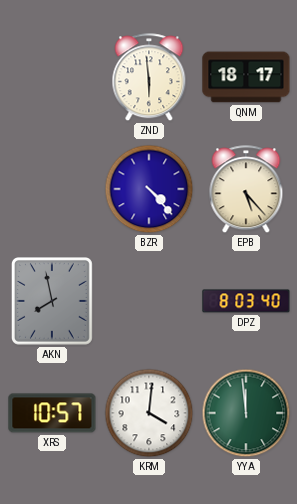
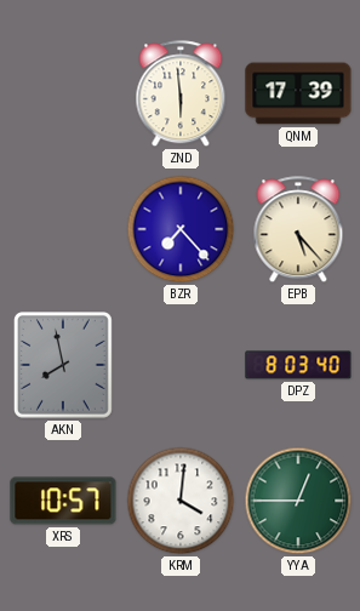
QNM: 18:17 -> 17:39
BZR: 4:23 -> 7:23
YYA: 11:59 -> 12:45
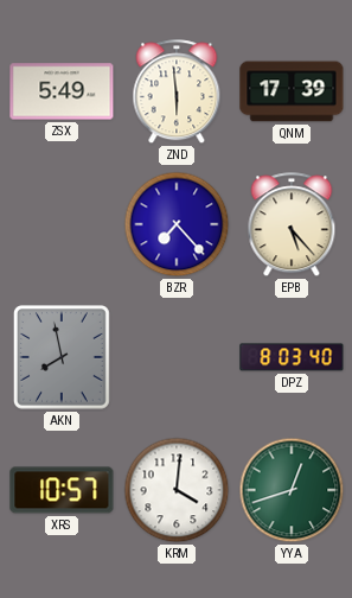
ZSX: none -> 5:49
YYA: 12:45 -> 12:42
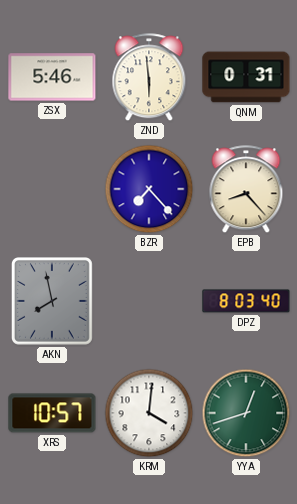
ZSX: 5:49 -> 5:46
QNM: 17:39 -> 0:31
EPB: 5:23 -> 8:23
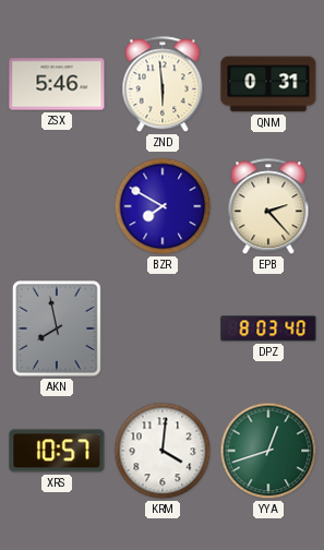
BZR: 7:23 -> 7:50
EPB: 8:23 -> 2:23
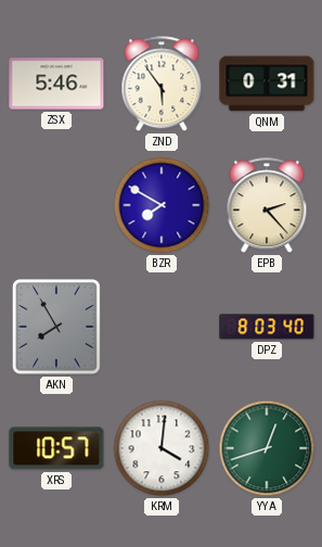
ZND: 5:59 -> 5:54
AKN: 7:58 -> 7:55
